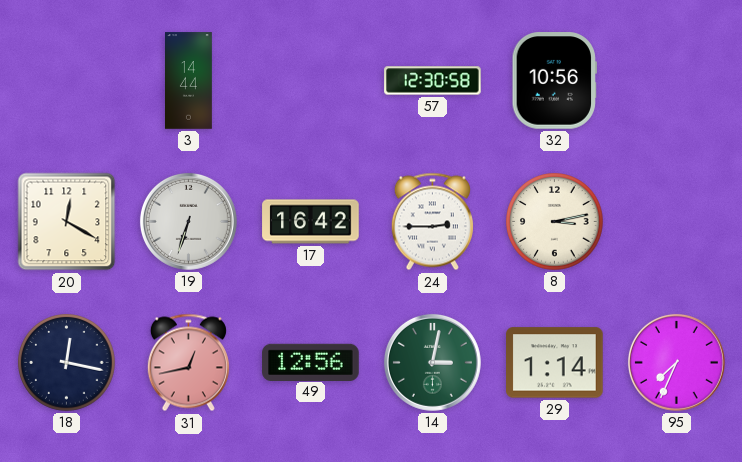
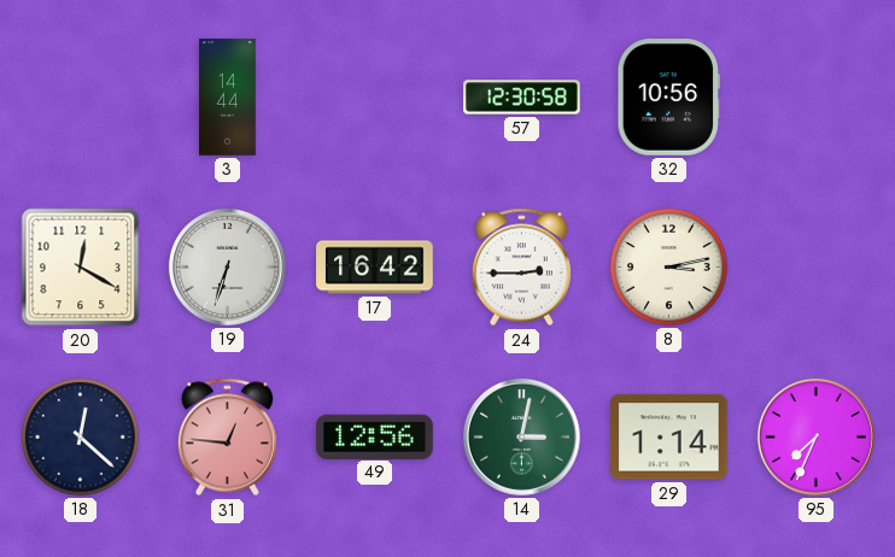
18: 12:17 -> 12:22
31: 12:43 -> 12:46
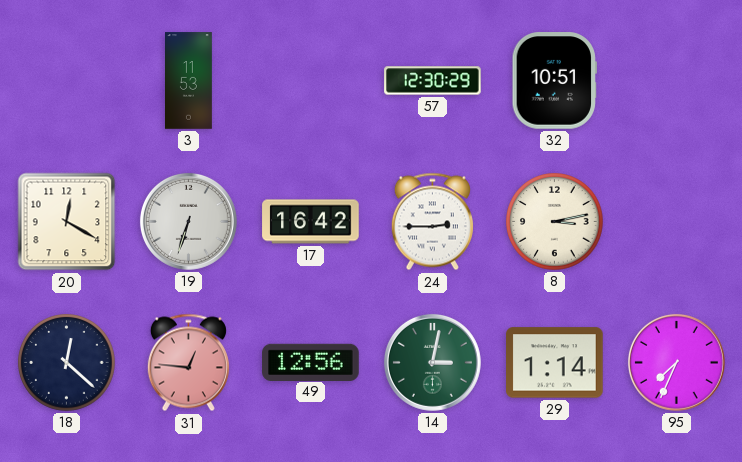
3: 14:44 -> 11:53
57: 12:30:58 -> 12:30:29
32: 10:56 -> 10:51
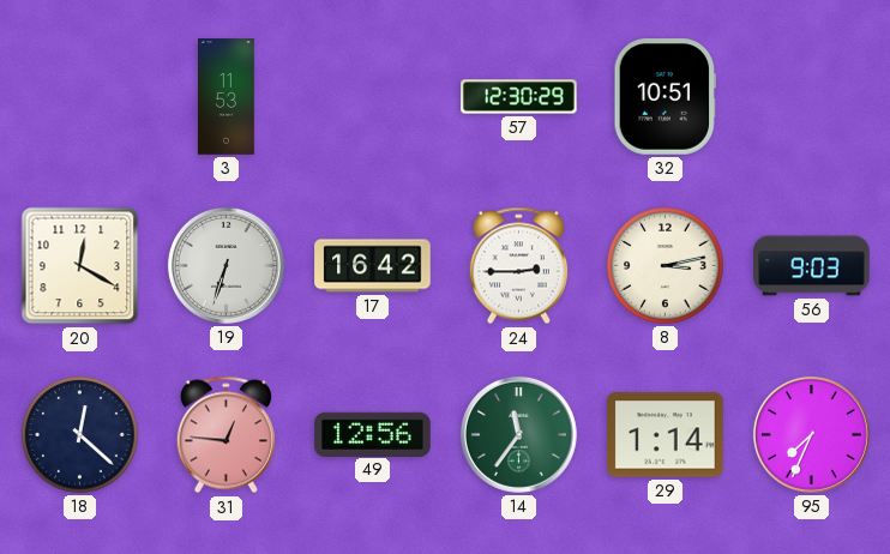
56: none -> 9:03
14: 3:02 -> 11:36
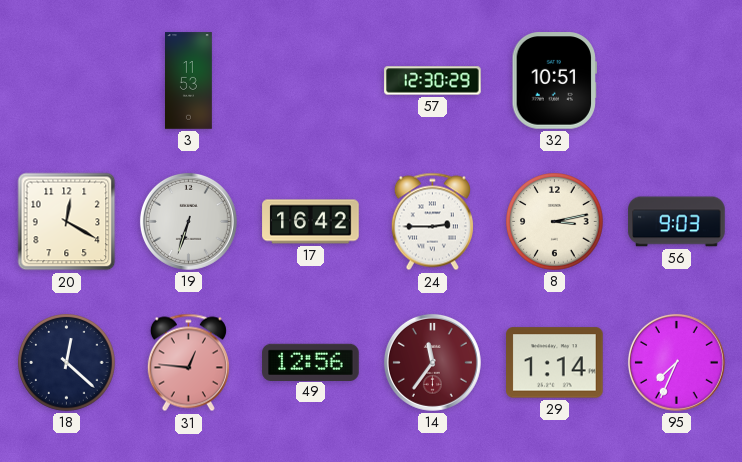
14 dial: green -> burgundy
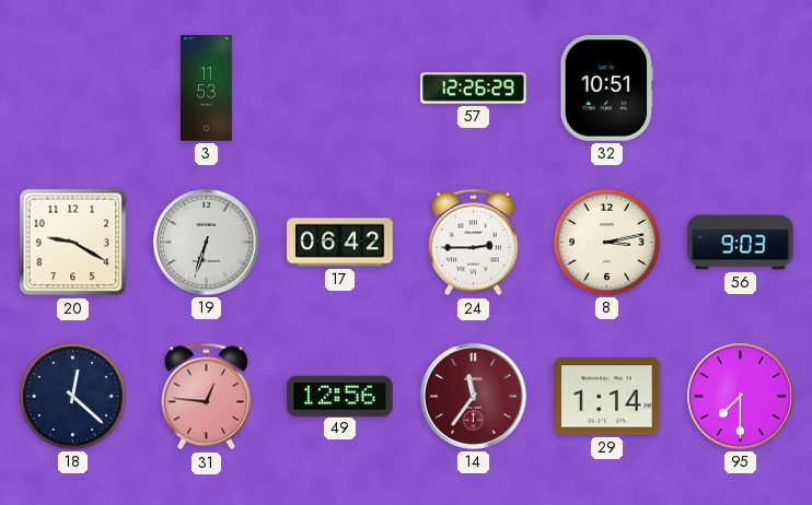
57: 12:30 -> 12:26
20: 12:20 -> 9:20
17: 16:42 -> 06:42
95: 7:34 -> 7:30
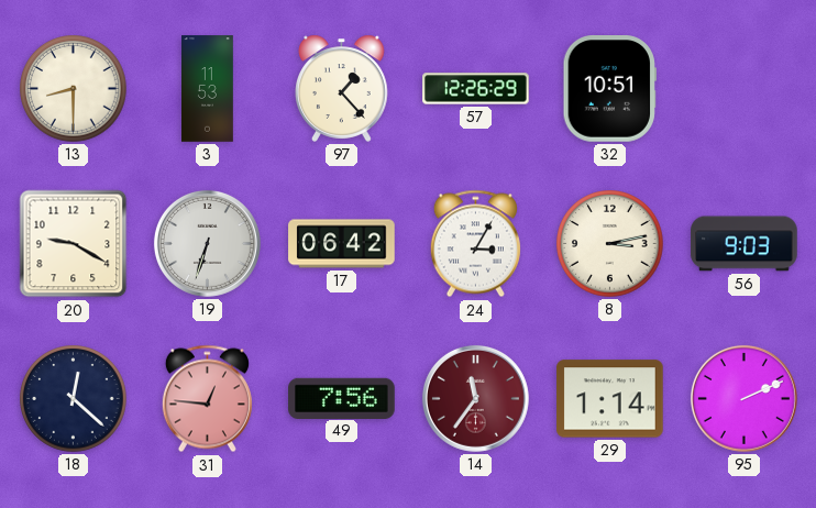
13: none -> 8:30
97: none -> 1:23
24: 2:45 -> 3:05
49: 12:56 -> 7:56
95: 7:30 -> 2:11
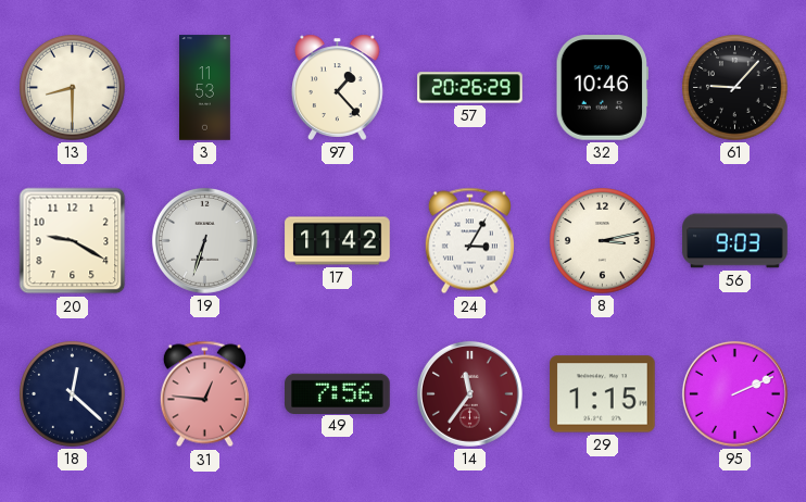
57: 12:26 -> 20:26
32: 10:51 -> 10:46
61: none -> 9:07
17: 06:42 -> 11:42
29: 1:14 -> 1:15
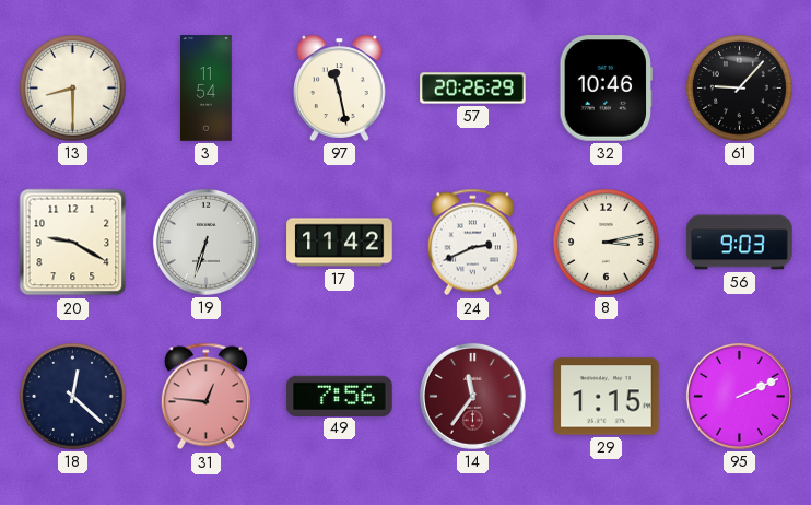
3: 11:53 -> 11:54
97: 1:23 -> 11:28
24: 3:05 -> 2:41
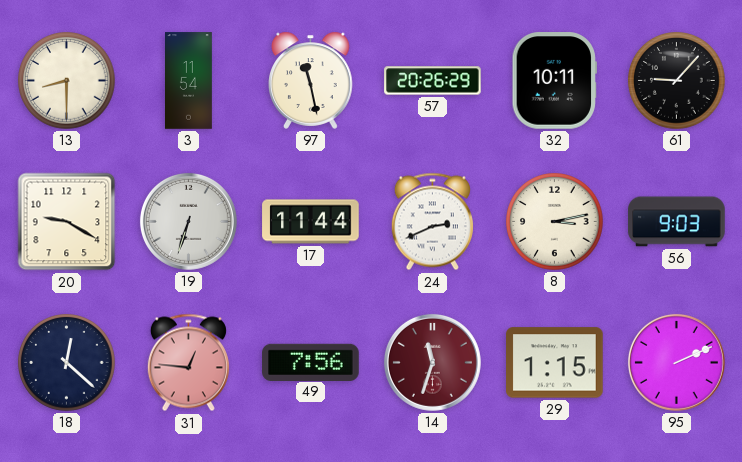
32: 10:46 -> 10:11
17: 11:42 -> 11:44
14: 11:36 -> 11:33
